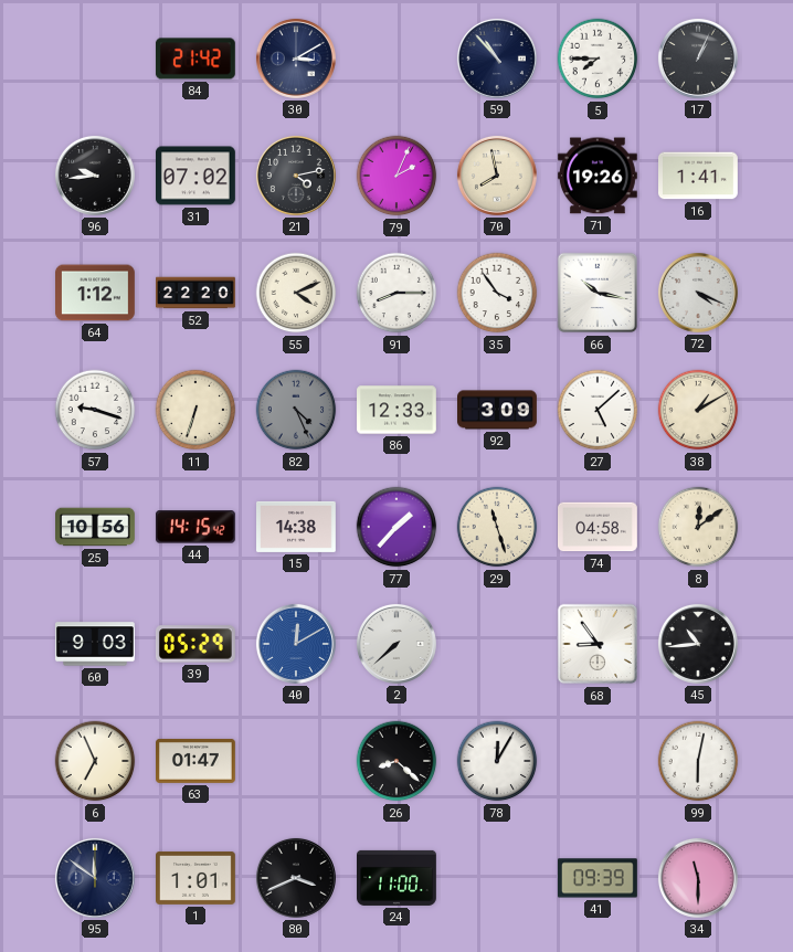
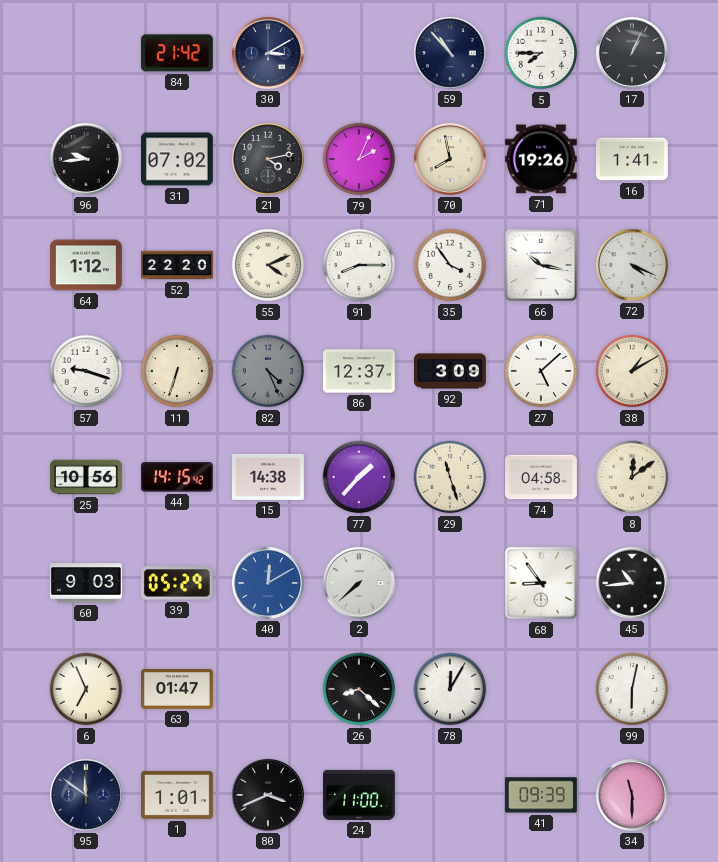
86: 12:33 -> 12:37
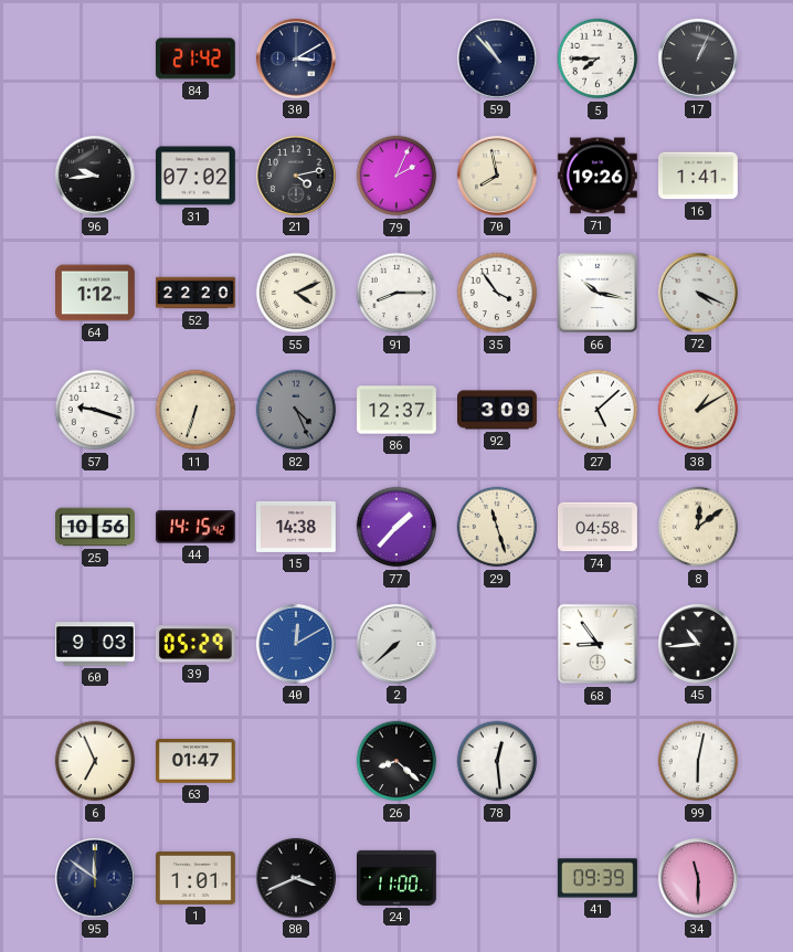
78: 12:05 -> 12:29
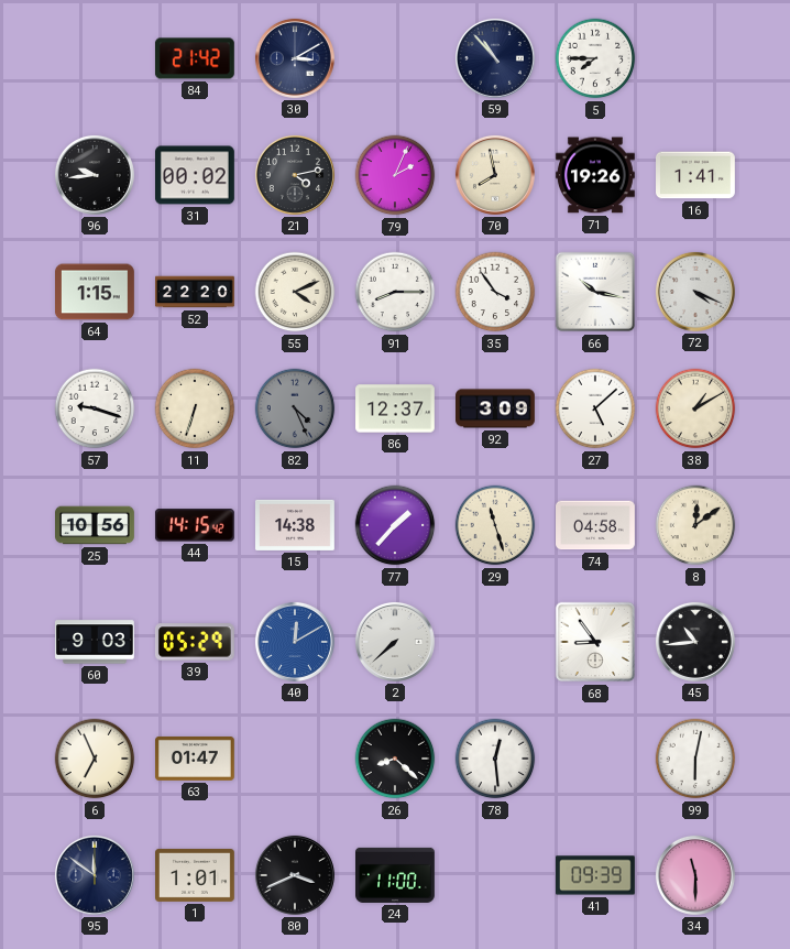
17: 1:04 -> none
31: 07:02 -> 00:02
64: 1:12 -> 1:15
